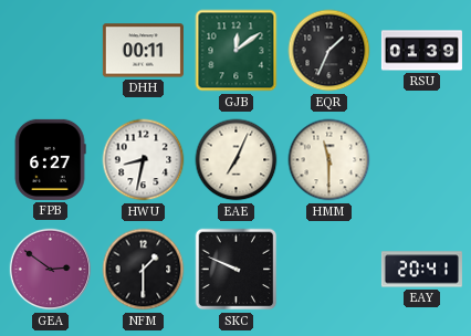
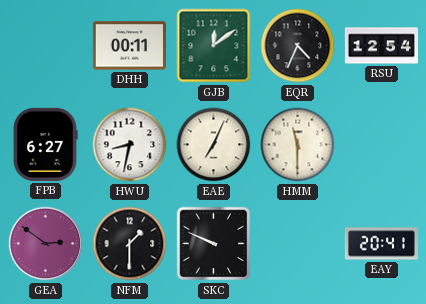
EQR: 1:34 -> 4:34
RSU: 01:39 -> 12:54
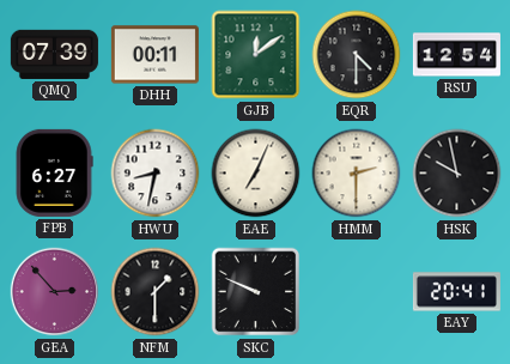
QMQ: none -> 07:39
EQR: 4:34 -> 4:30
HMM: 11:30 -> 2:30
HSK: none -> 9:58
GEA: 2:51 -> 2:53
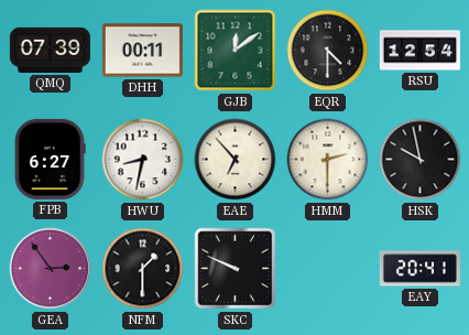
EAE: 7:04 -> 6:53
GEA: 2:53 -> 2:54
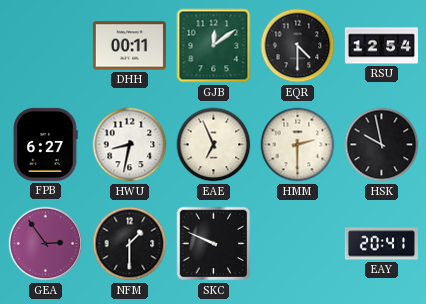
QMQ: 07:39 -> none
EAE: 6:53 -> 6:56
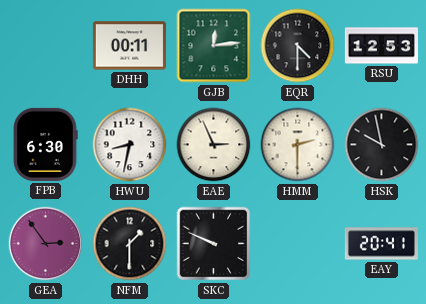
GJB: 12:09 -> 12:14
RSU: 12:54 -> 12:53
FPB: 6:27 -> 6:30
EAE: 6:56 -> 2:56
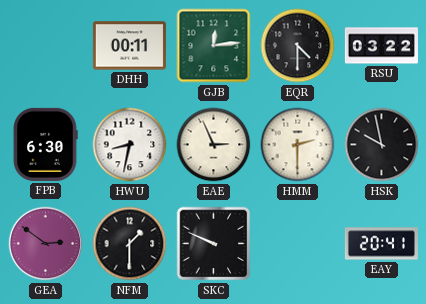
RSU: 12:53 -> 03:22
GEA: 2:54 -> 2:51
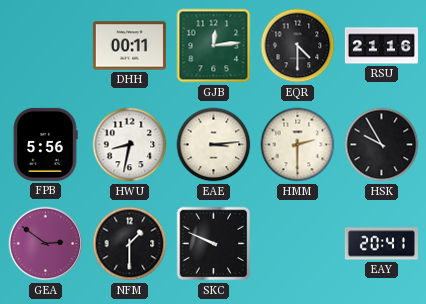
RSU: 03:22 -> 21:16
FPB: 6:30 -> 5:56
EAE: 2:56 -> 3:14
HSK: 9:58 -> 9:55
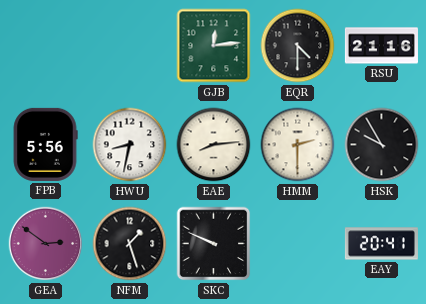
DHH: 00:11 -> none
EAE: 3:14 -> 8:14
NFM: 1:30 -> 1:27
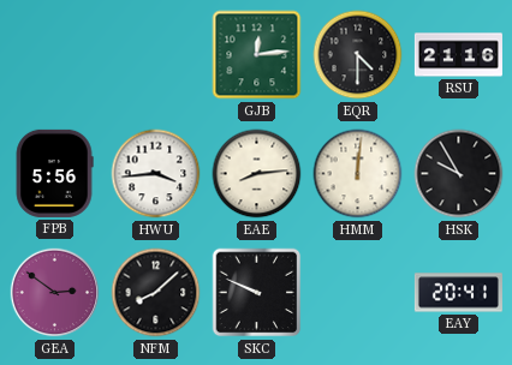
HWU: 8:32 -> 3:44
HMM: 2:30 -> 12:01
NFM: 1:27 -> 8:08
